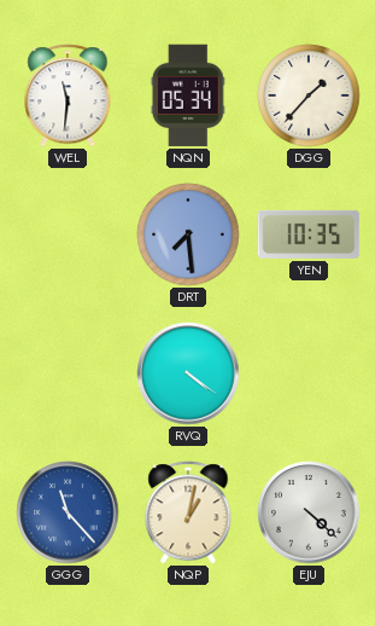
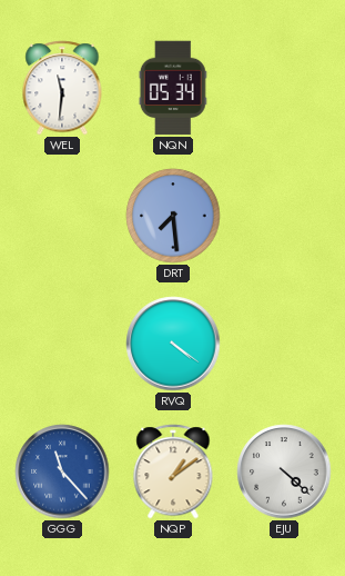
DGG: 1:37 -> none
YEN: 10:35 -> none
NQP: 1:02 -> 1:09
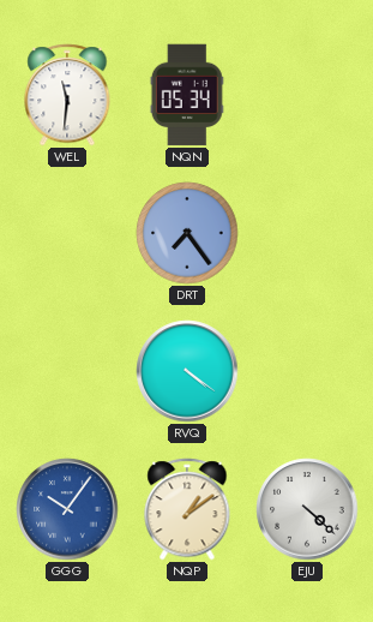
DRT: 7:29 -> 7:24
GGG: 11:23 -> 10:06
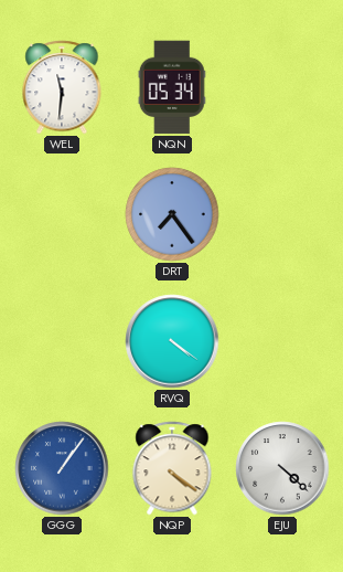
GGG: 10:06 -> 1:06
NQP: 1:09 -> 4:21
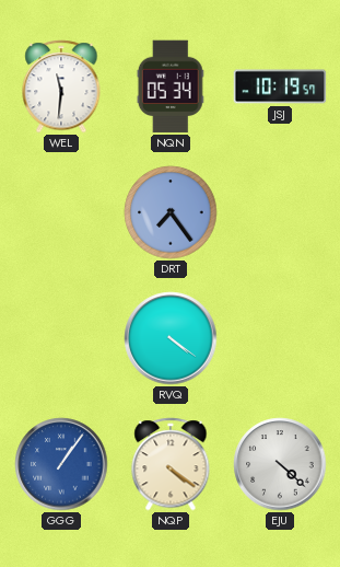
JSJ: none -> 10:19
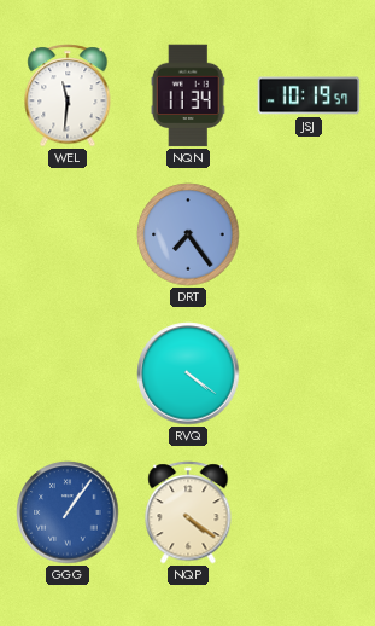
NQN: 05:34 -> 11:34
EJU: 4:22 -> none
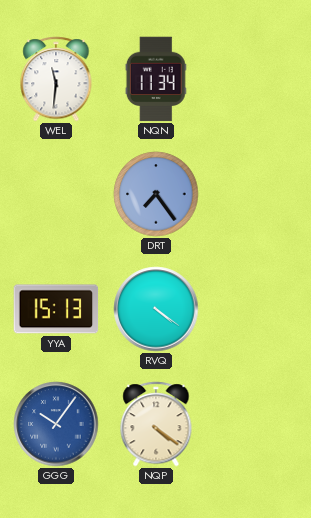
JSJ: 10:19 -> none
YYA: none -> 15:13
GGG: 1:06 -> 10:06
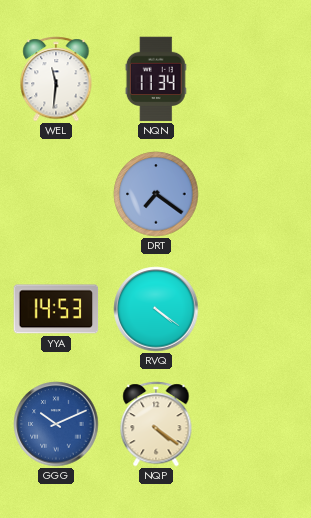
DRT: 7:24 -> 7:21
YYA: 15:13 -> 14:53
GGG: 10:06 -> 10:11
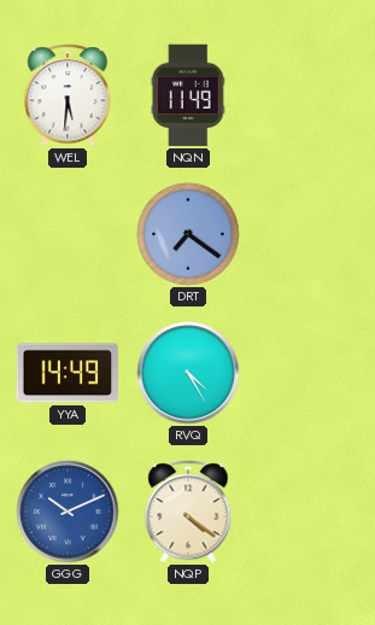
WEL: 11:31 -> 5:31
NQN: 11:34 -> 11:49
YYA: 14:53 -> 14:49
RVQ: 4:21 -> 4:25
